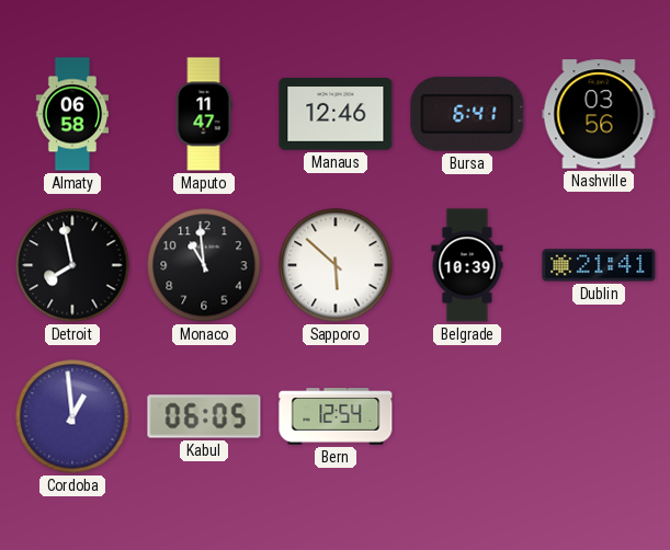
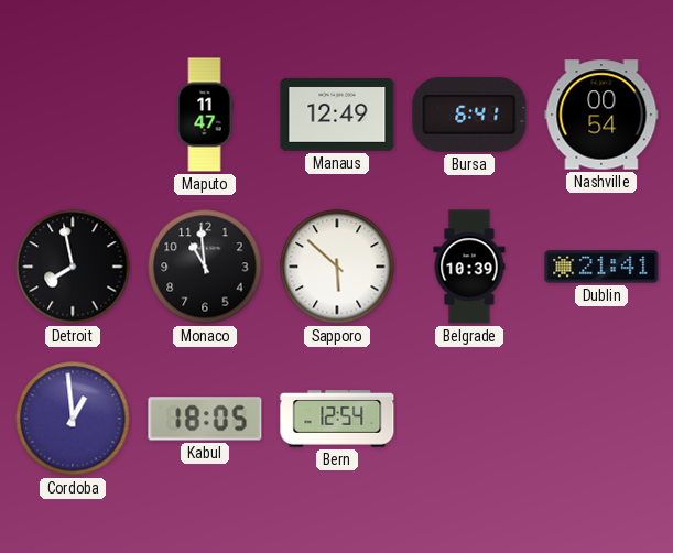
Almaty: 06:58 -> none
Manaus: 12:46 -> 12:49
Nashville: 03:56 -> 00:54
Kabul: 06:05 -> 18:05
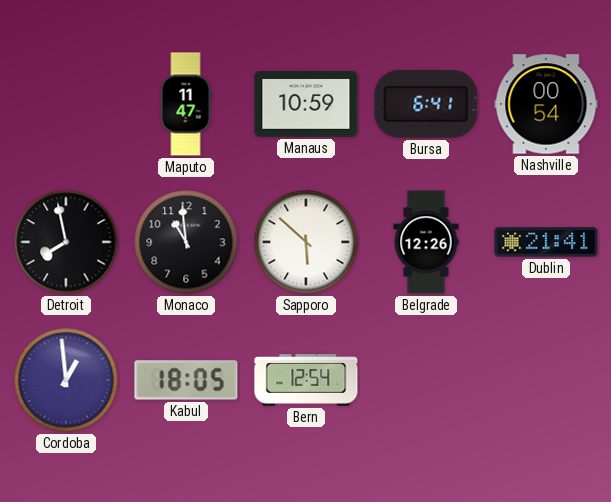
Manaus: 12:49 -> 10:59
Belgrade: 10:39 -> 12:26
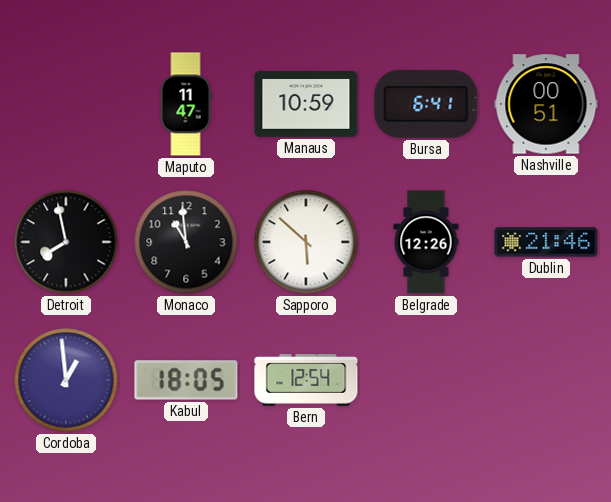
Nashville: 00:54 -> 00:51
Dublin: 21:41 -> 21:46
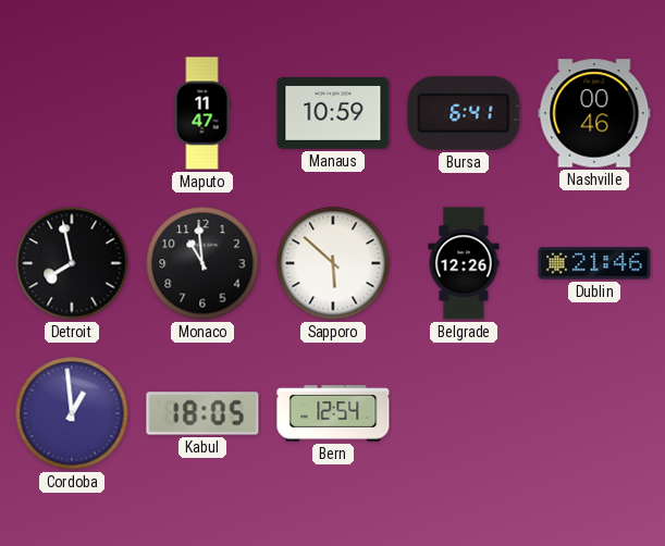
Nashville: 00:51 -> 00:46
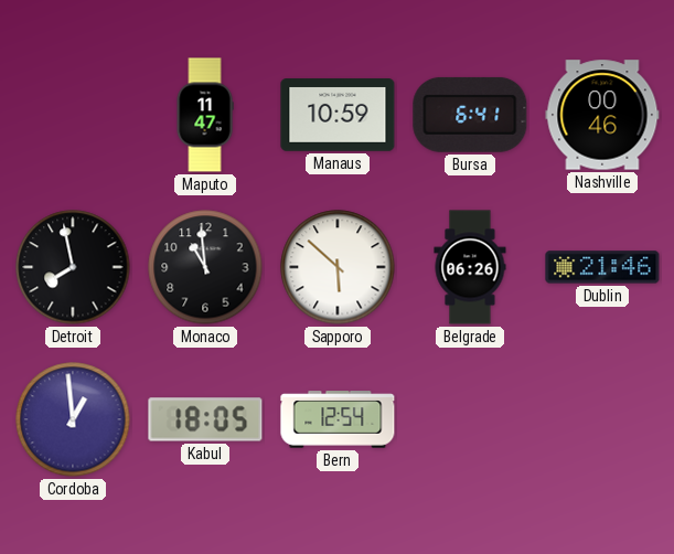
Belgrade: 12:26 -> 06:26
